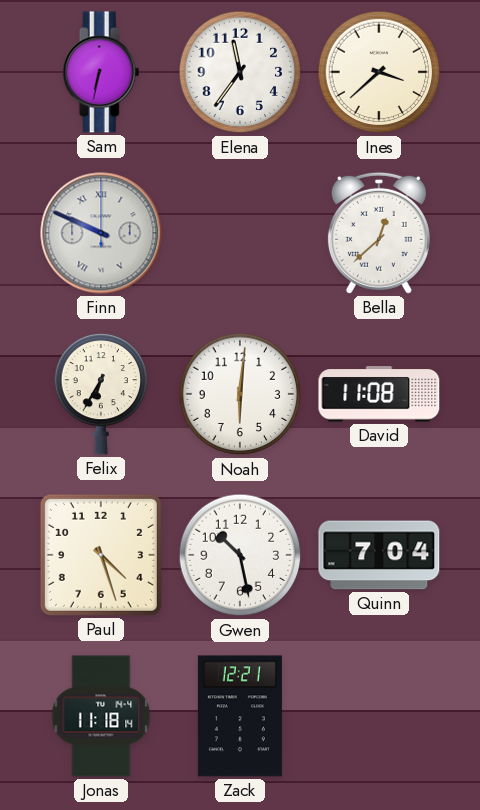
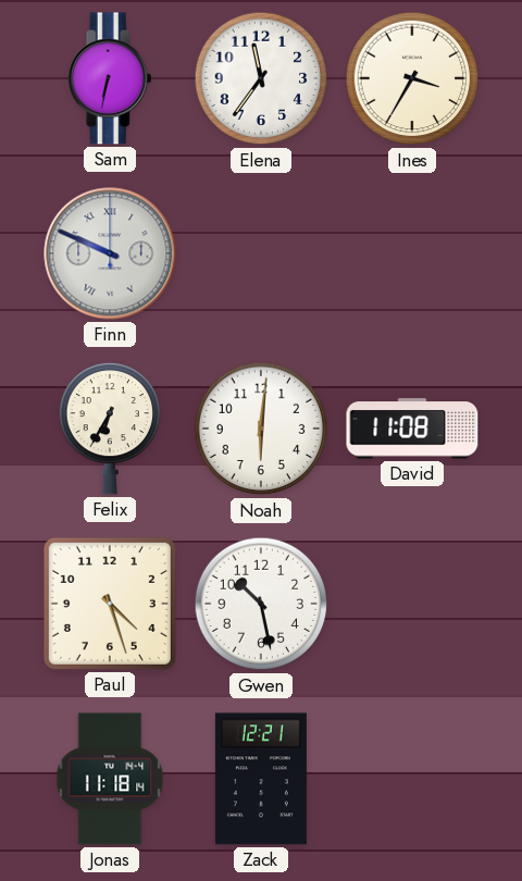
Ines: 3:38 -> 3:35
Bella: 12:38 -> none
Quinn: 7:04 -> none
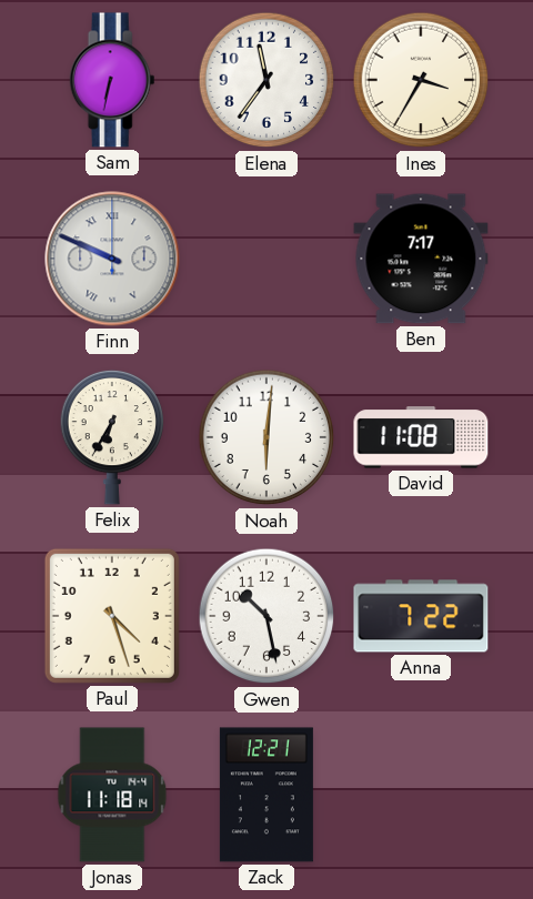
Ben: none -> 7:17
Anna: none -> 7:22
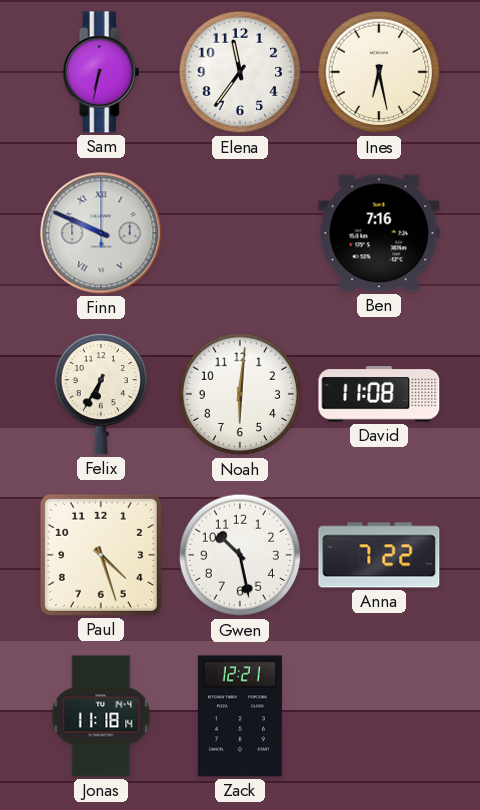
Ines: 3:35 -> 6:28
Ben: 7:17 -> 7:16
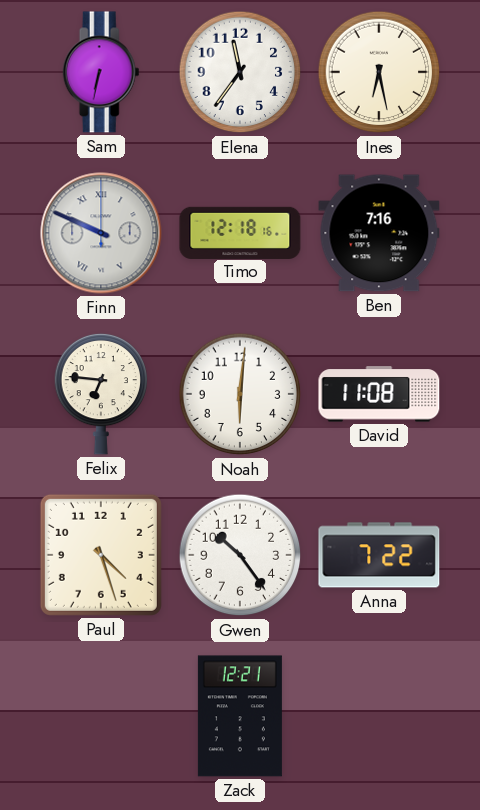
Timo: none -> 12:18
Felix: 6:35 -> 6:46
Gwen: 10:28 -> 10:24
Jonas: 11:18 -> none
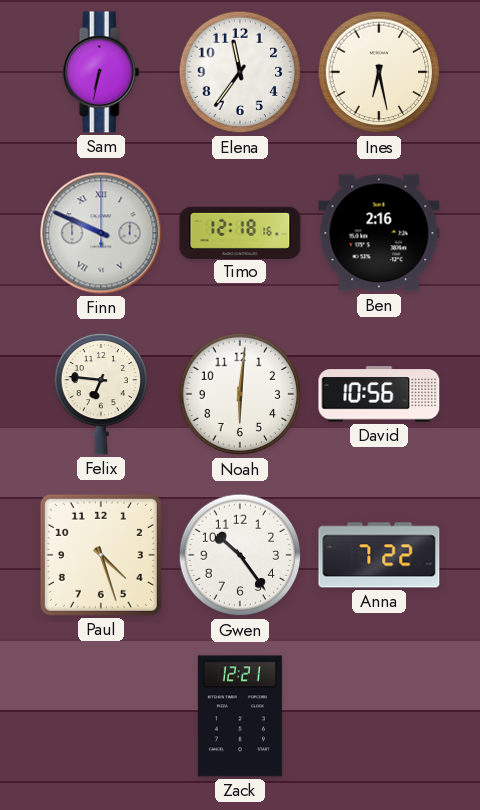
Ben: 7:16 -> 2:16
David: 11:08 -> 10:56
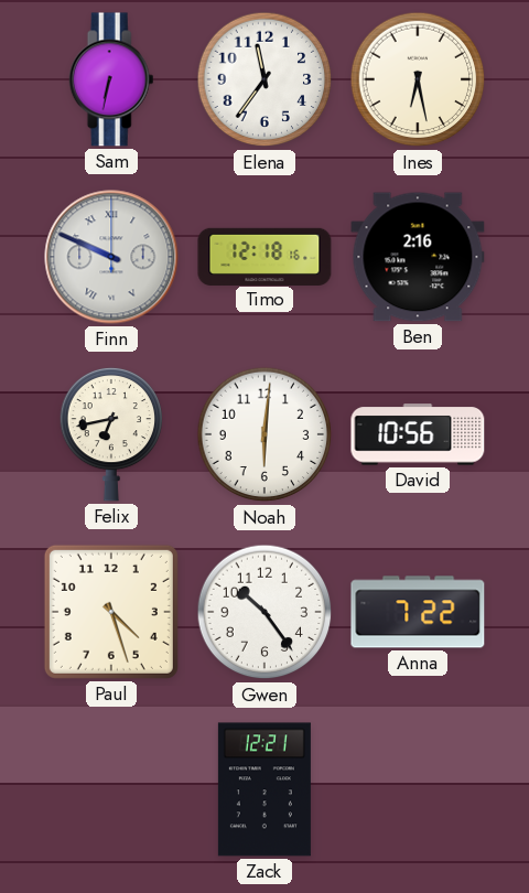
Felix: 6:46 -> 6:43
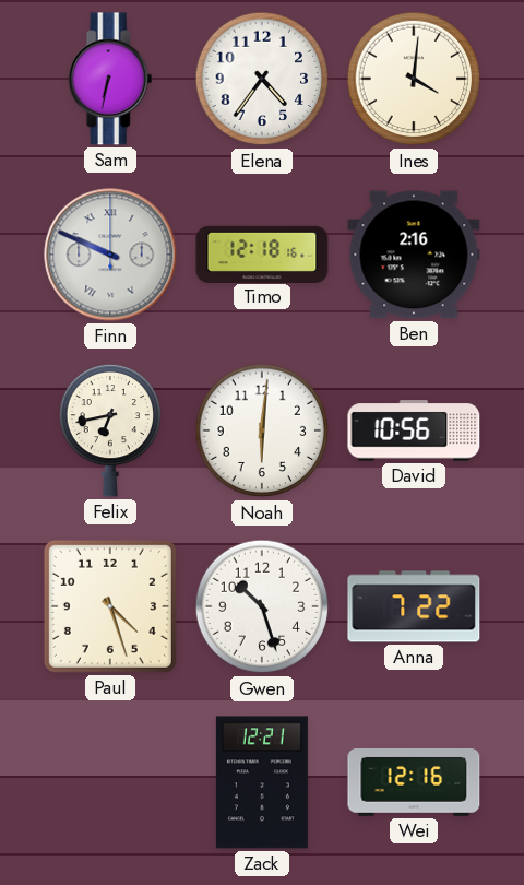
Elena: 11:36 -> 4:36
Ines: 6:28 -> 4:01
Gwen: 10:24 -> 10:27
Wei: none -> 12:16
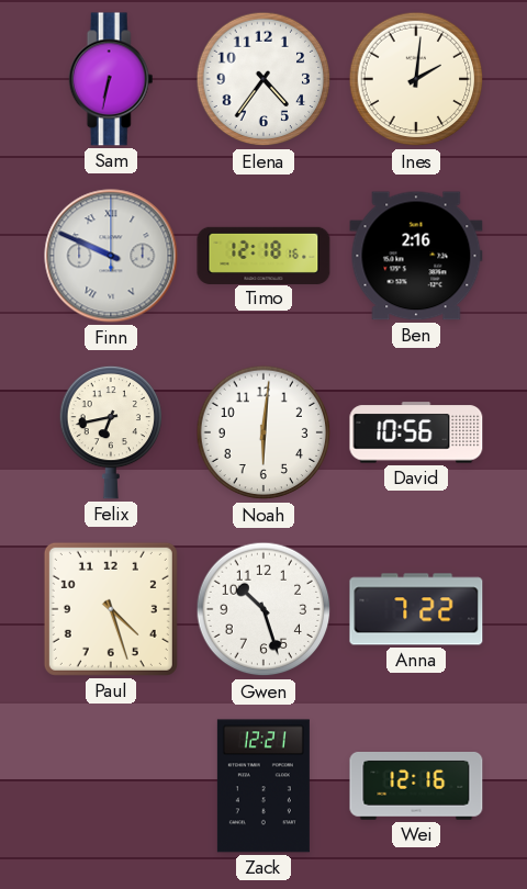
Ines: 4:01 -> 2:01
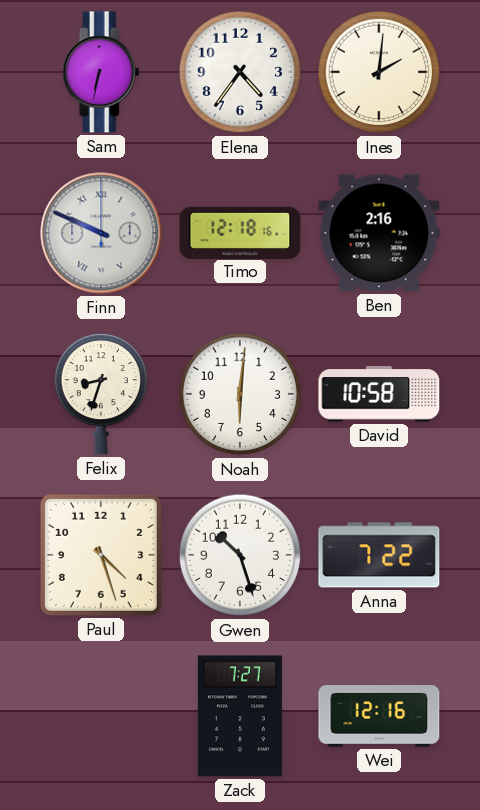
Felix: 6:43 -> 8:33
David: 10:56 -> 10:58
Zack: 12:21 -> 7:27
